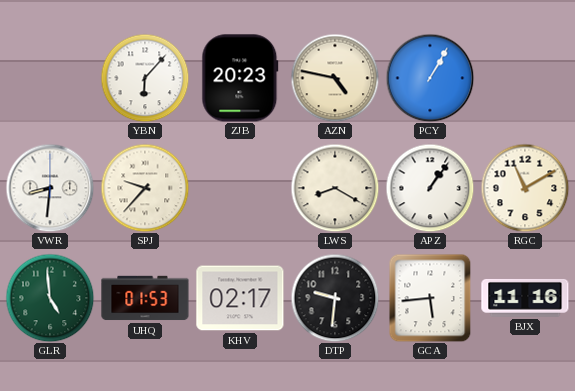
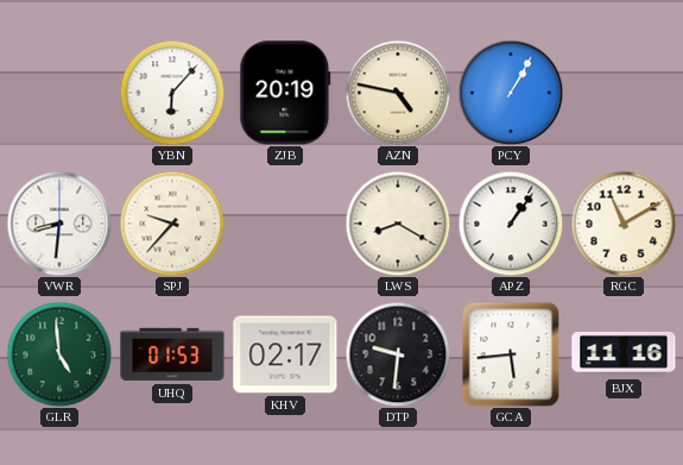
ZJB: 20:23 -> 20:19
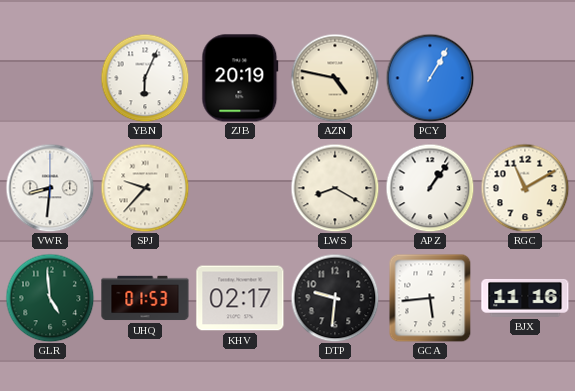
YBN: 6:07 -> 6:04
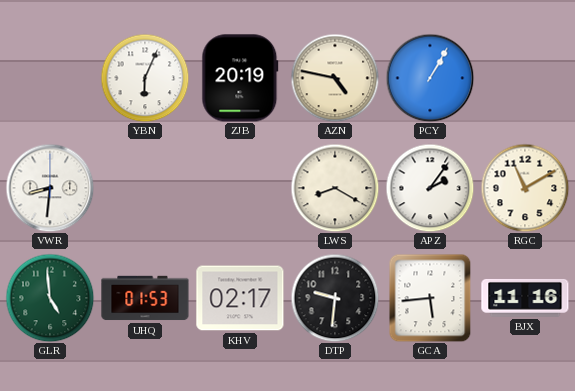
SPJ: 9:37 -> none
APZ: 1:06 -> 2:06
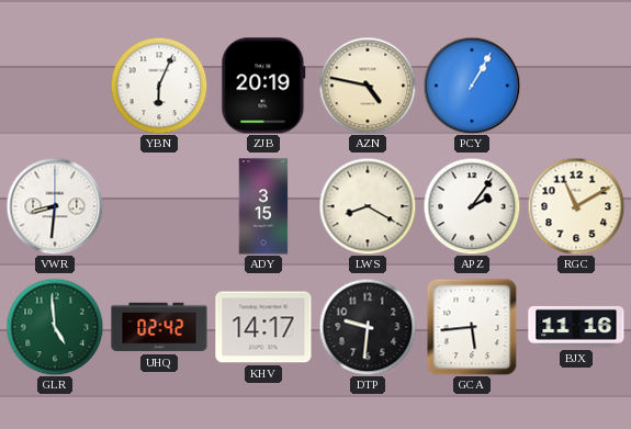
ADY: none -> 3:15
UHQ: 01:53 -> 02:42
KHV: 02:17 -> 14:17
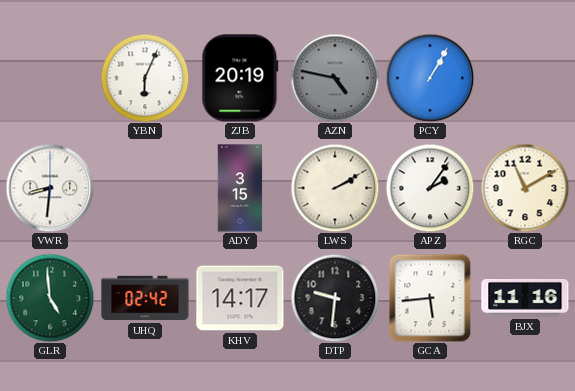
AZN dial: cream -> grey
LWS: 8:20 -> 2:10
